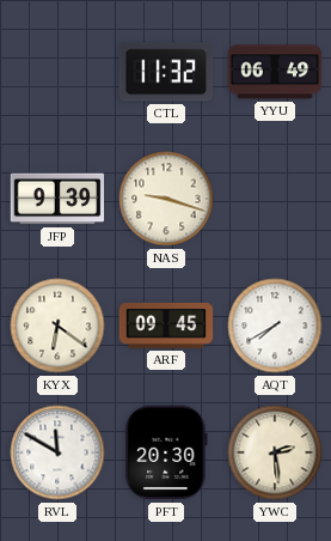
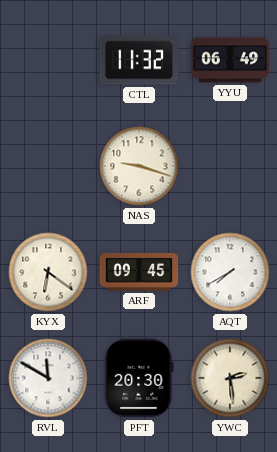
JFP: 9:39 -> none
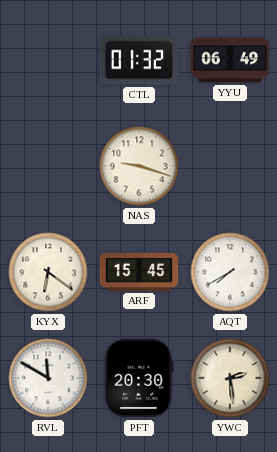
CTL: 11:32 -> 01:32
ARF: 09:45 -> 15:45
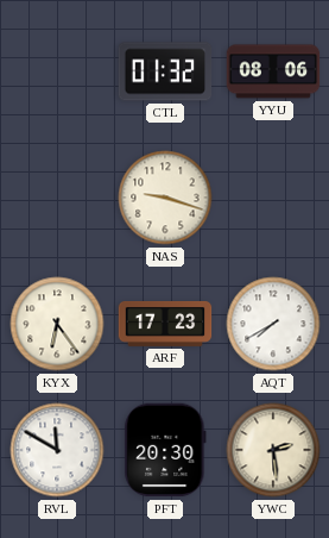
YYU: 06:49 -> 08:06
KYX: 6:21 -> 6:24
ARF: 15:45 -> 17:23
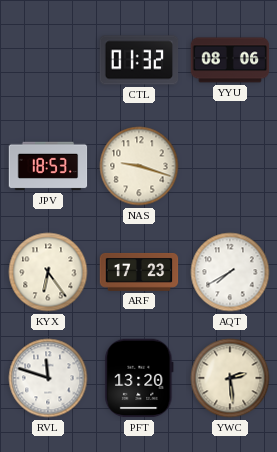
JPV: none -> 18:53
RVL: 11:50 -> 11:48
PFT: 20:30 -> 13:20
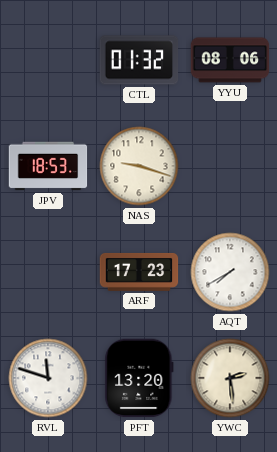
KYX: 6:24 -> none
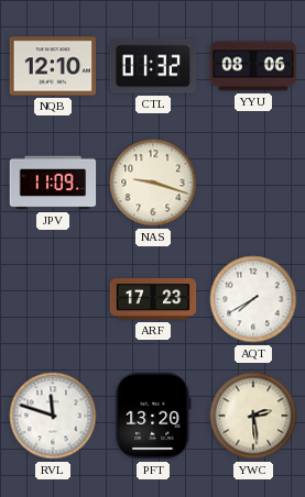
NQB: none -> 12:10
JPV: 18:53 -> 11:09
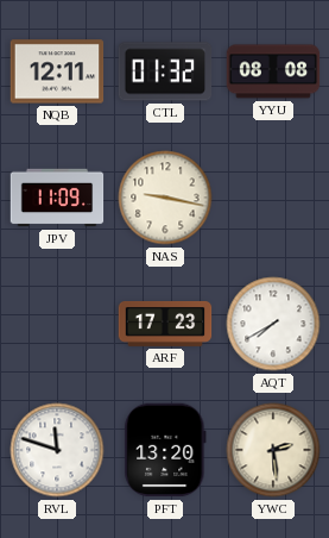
NQB: 12:10 -> 12:11
YYU: 08:06 -> 08:08
NAS: 9:18 -> 9:17
